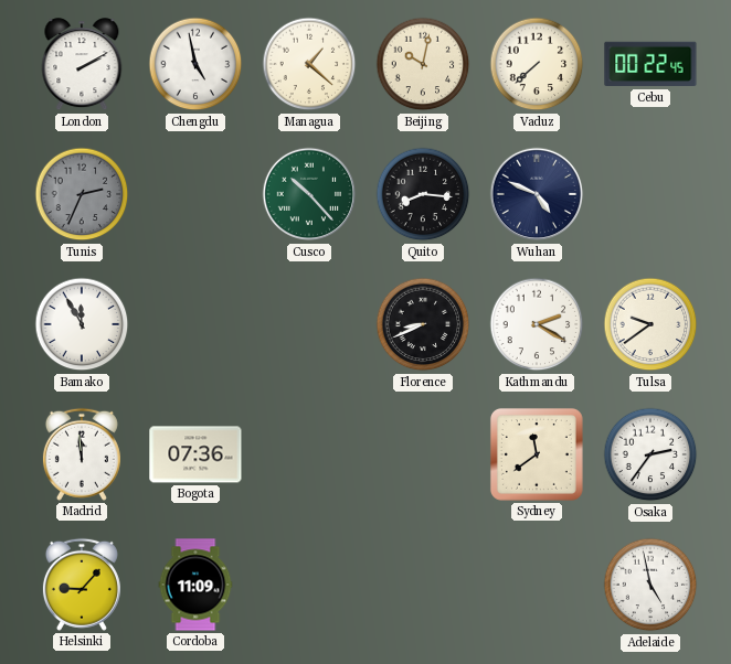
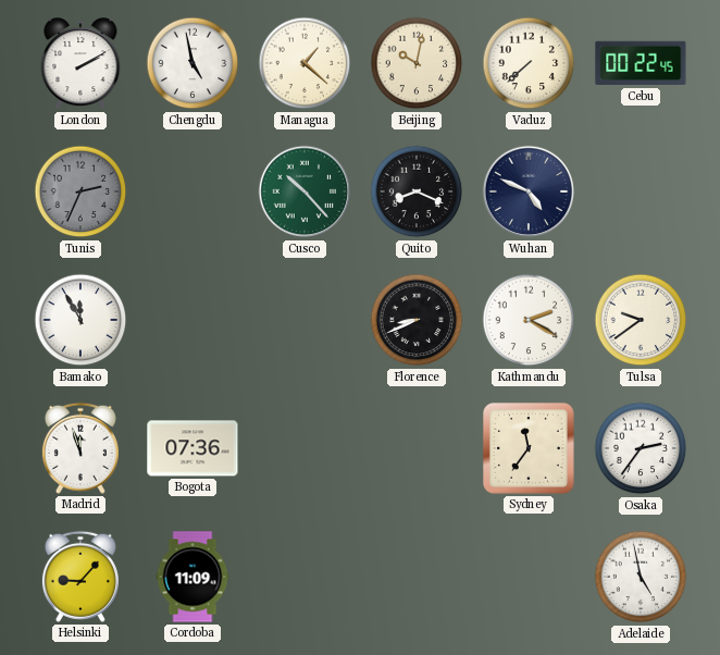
Quito: 8:16 -> 8:19
Madrid: 11:59 -> 11:57
Sydney: 11:39 -> 11:36
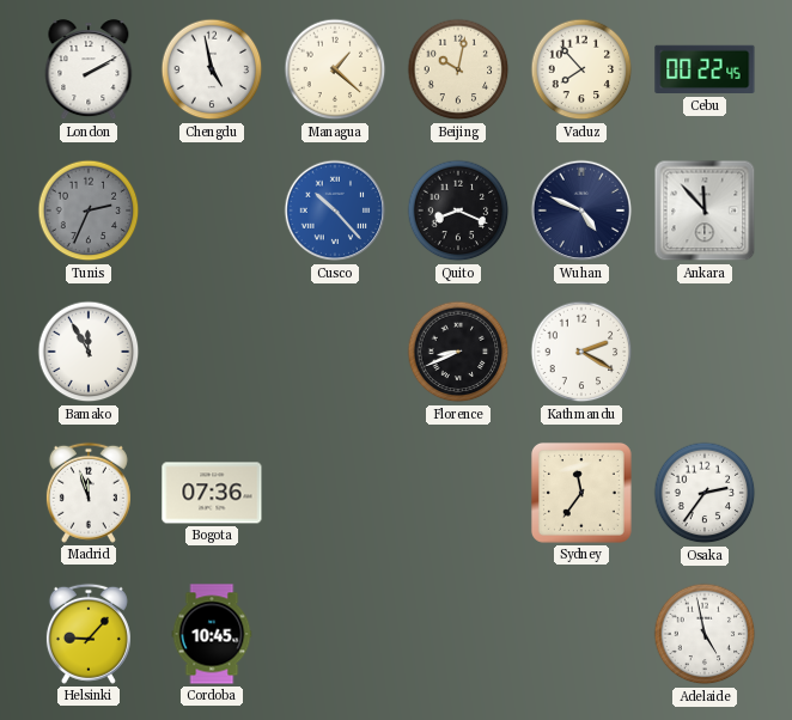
Vaduz: 7:38 -> 7:53
Cusco dial: green -> blue
Ankara: none -> 11:53
Tulsa: 9:39 -> none
Cordoba: 11:09 -> 10:45
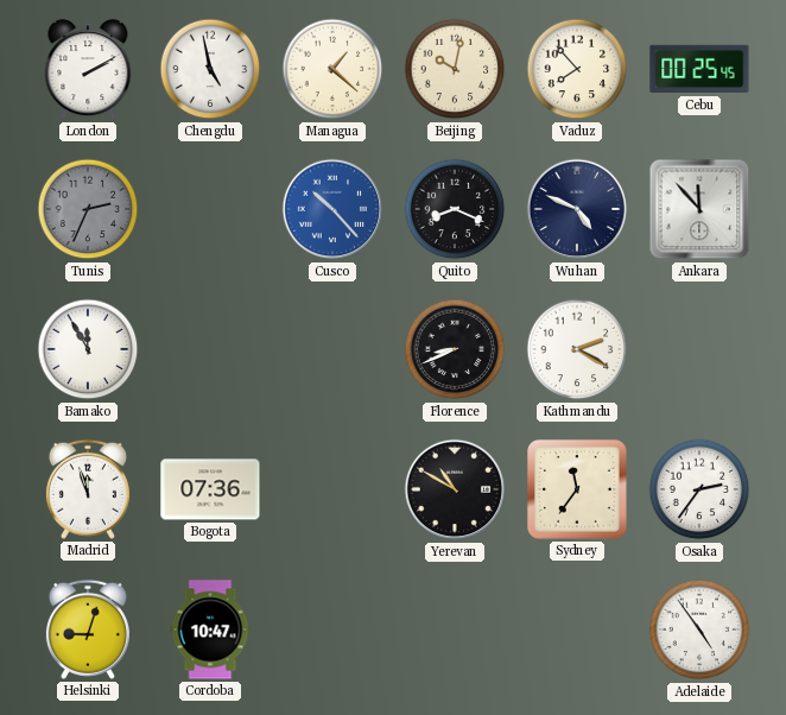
Cebu: 00:22 -> 00:25
Yerevan: none -> 10:50
Helsinki: 9:07 -> 9:03
Cordoba: 10:45 -> 10:47
Adelaide: 4:58 -> 4:54
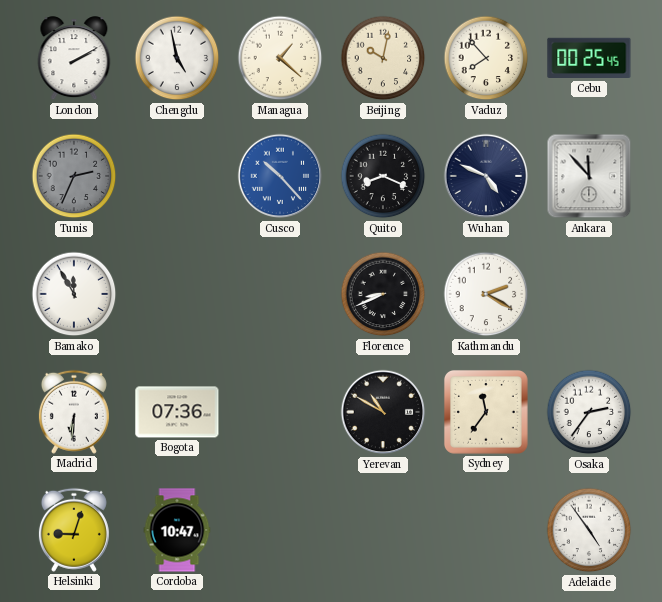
Madrid: 11:57 -> 6:31
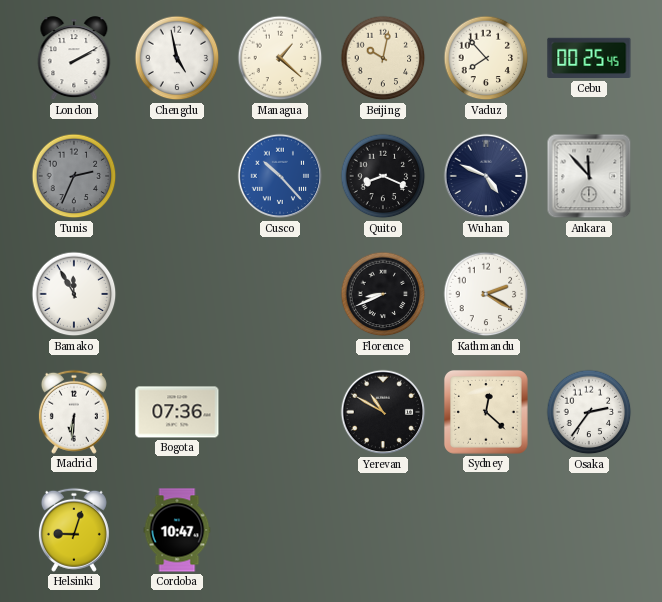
Sydney: 11:36 -> 12:22
Adelaide: 4:54 -> none
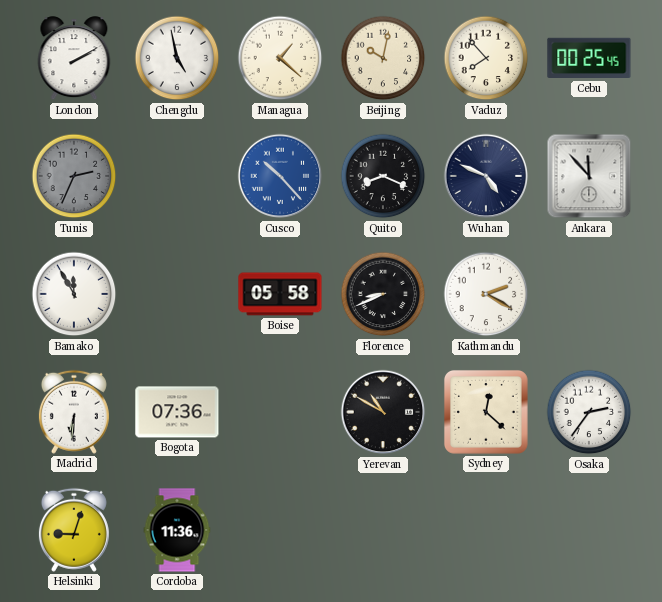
Boise: none -> 05:58
Cordoba: 10:47 -> 11:36
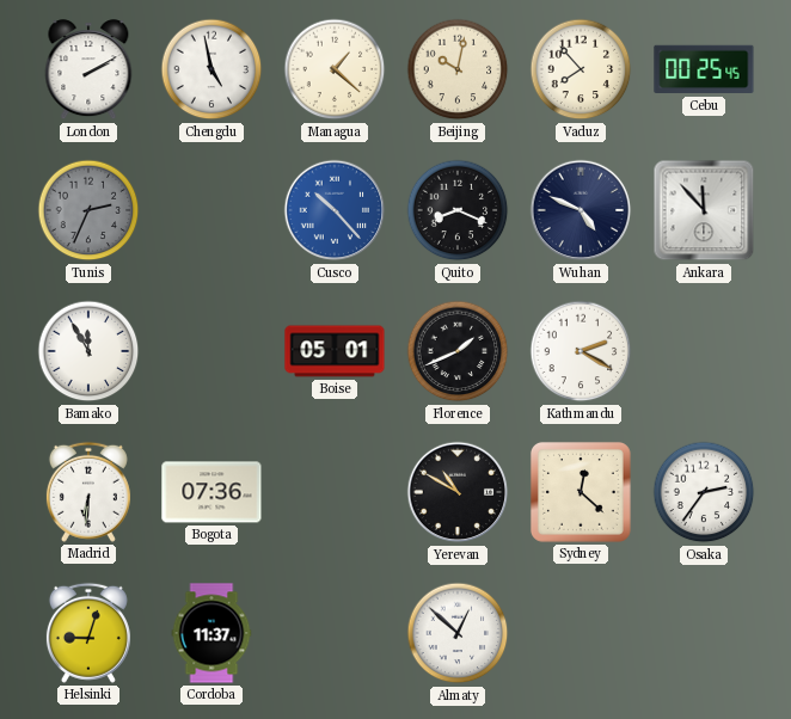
Boise: 05:58 -> 05:01
Florence: 8:41 -> 1:41
Cordoba: 11:36 -> 11:37
Almaty: none -> 12:52
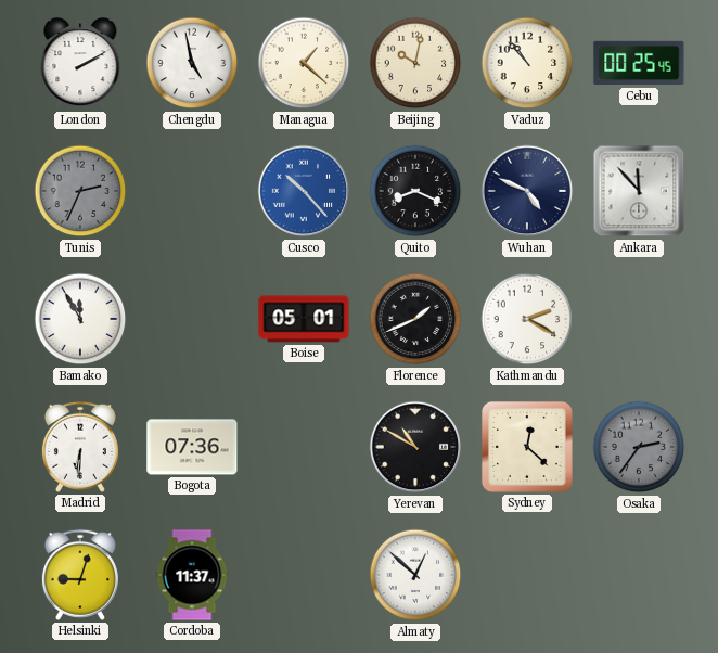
Vaduz: 7:53 -> 10:53
Osaka dial: white -> grey
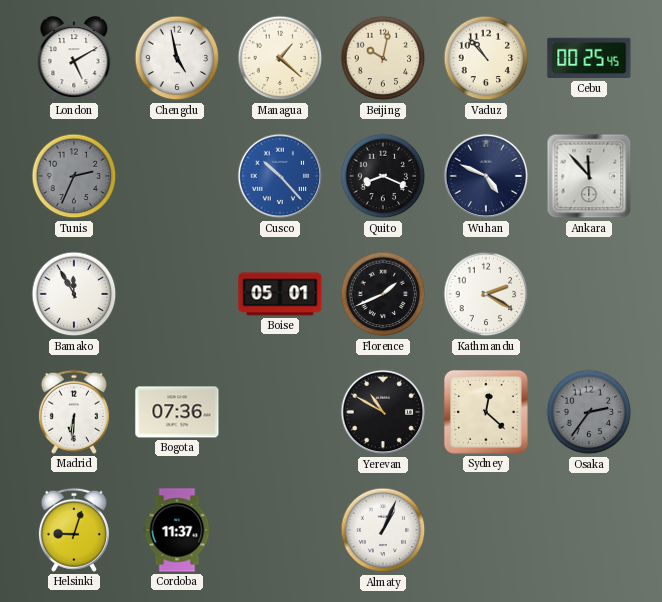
London: 2:10 -> 5:10
Almaty: 12:52 -> 1:04
